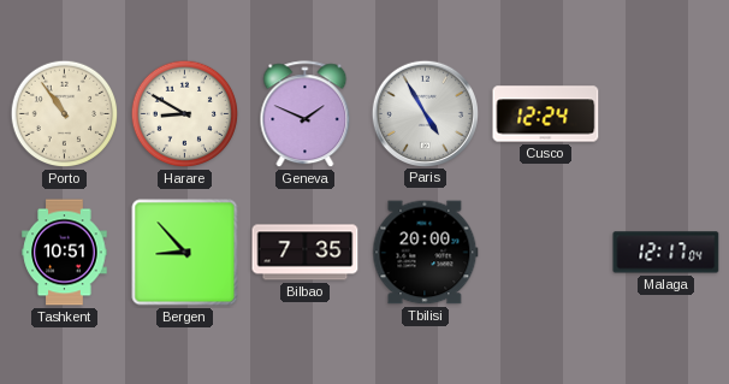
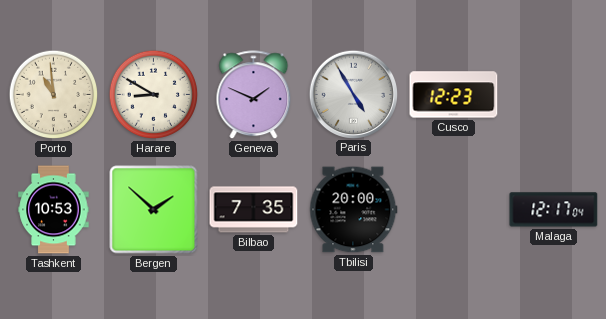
Porto: 10:54 -> 10:59
Cusco: 12:24 -> 12:23
Tashkent: 10:51 -> 10:53
Bergen: 8:53 -> 1:52
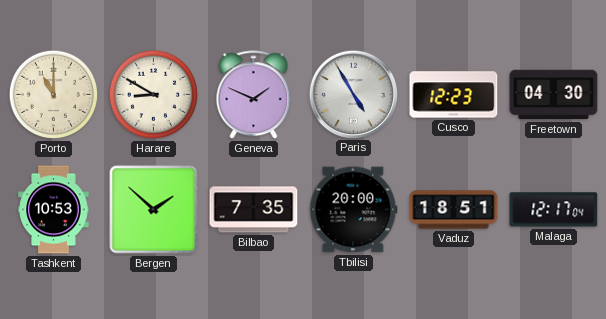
Porto: 10:59 -> 11:00
Freetown: none -> 04:30
Vaduz: none -> 18:51
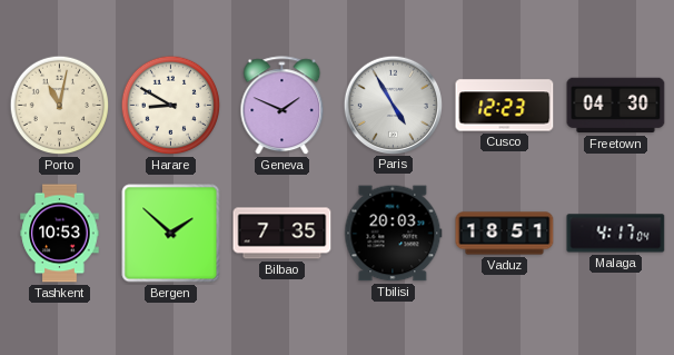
Porto: 11:00 -> 11:02
Tbilisi: 20:00 -> 20:03
Malaga: 12:17 -> 4:17
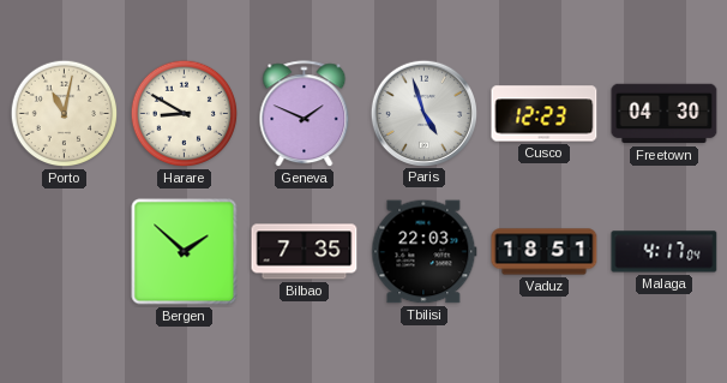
Paris: 4:55 -> 4:57
Tashkent: 10:53 -> none
Tbilisi: 20:03 -> 22:03
